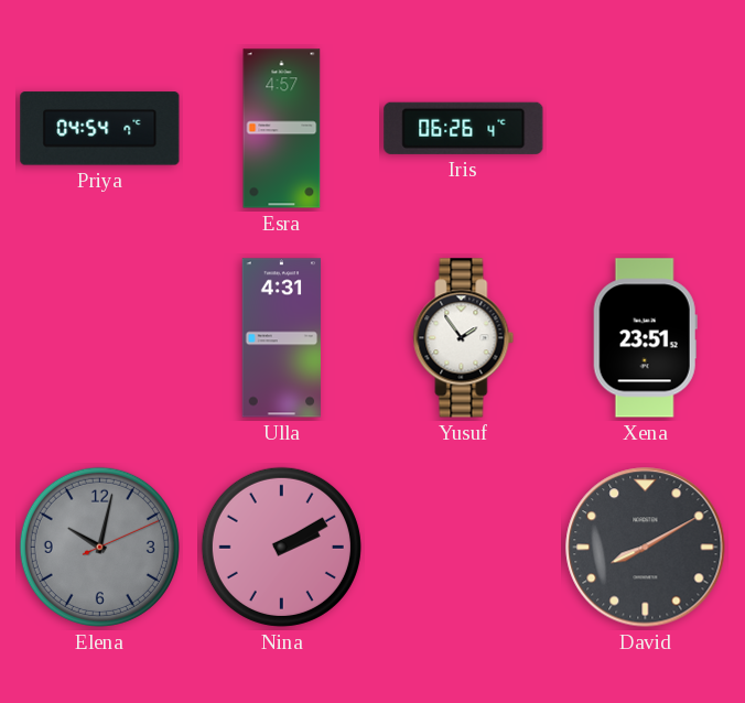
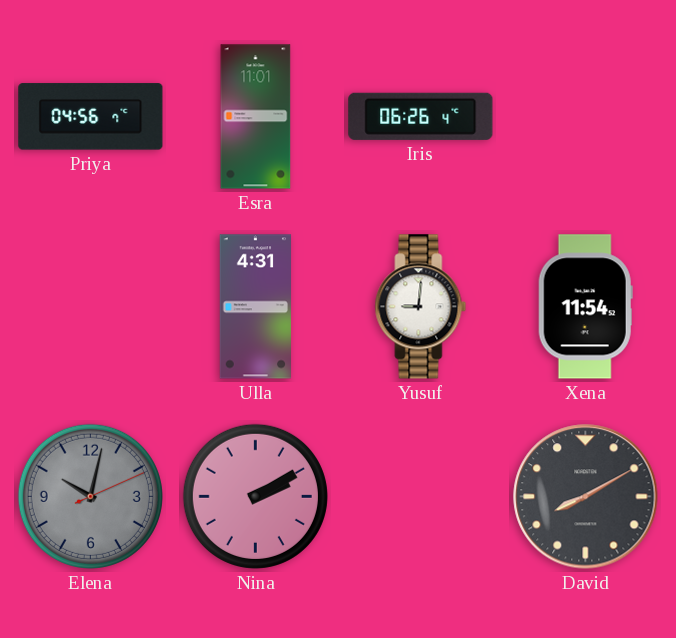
Priya: 04:54 -> 04:56
Esra: 4:57 -> 11:01
Yusuf: 1:54 -> 9:01
Xena: 23:51 -> 11:54
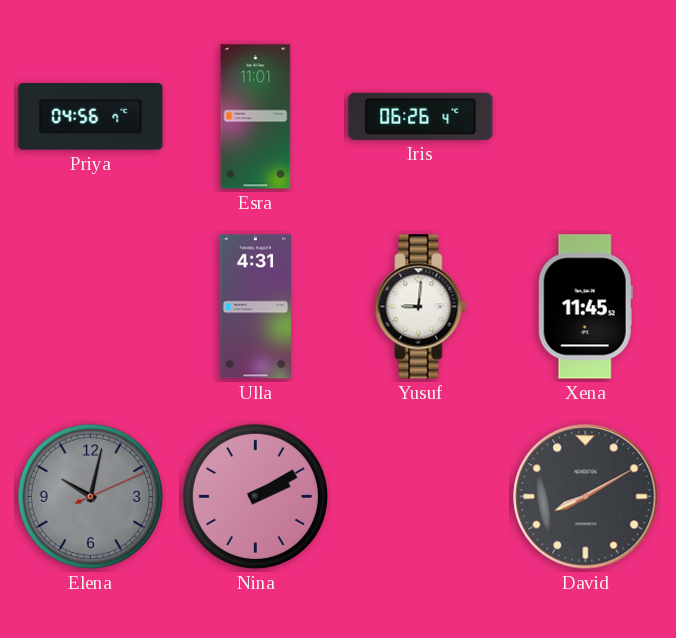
Xena: 11:54 -> 11:45
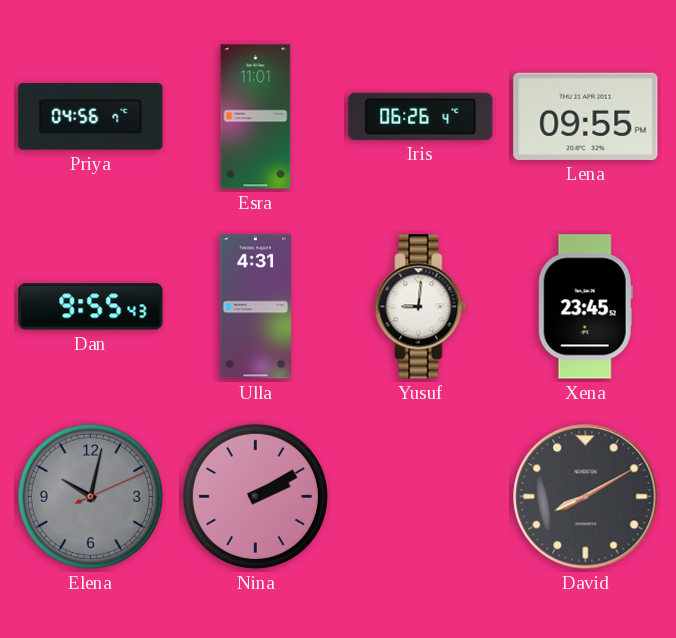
Lena: none -> 09:55
Dan: none -> 9:55
Xena: 11:45 -> 23:45
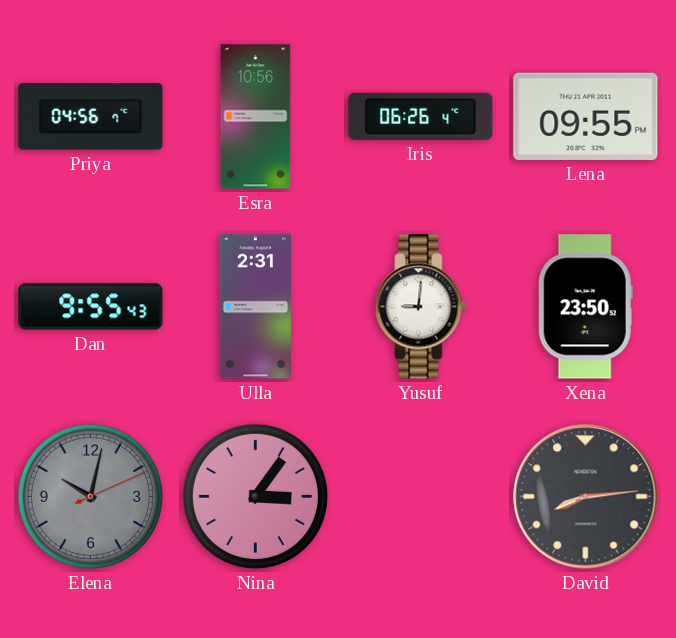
Esra: 11:01 -> 10:56
Ulla: 4:31 -> 2:31
Xena: 23:45 -> 23:50
Nina: 2:10 -> 3:06
David: 8:10 -> 8:14
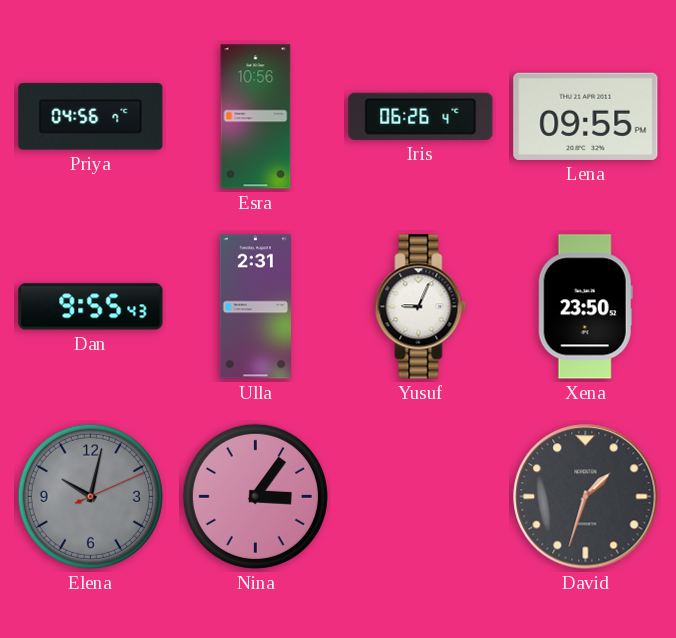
Yusuf: 9:01 -> 9:04
David: 8:14 -> 1:33
